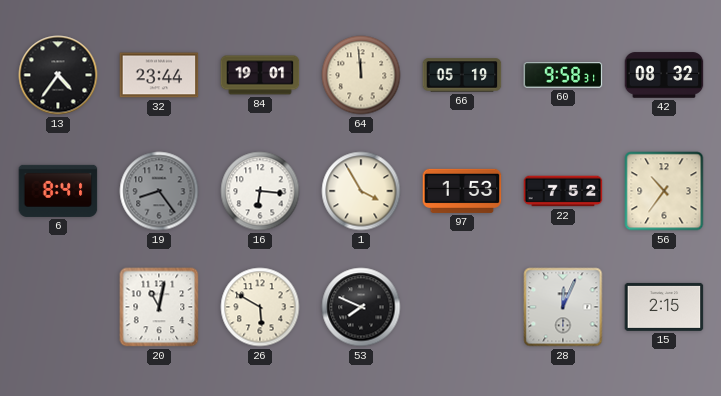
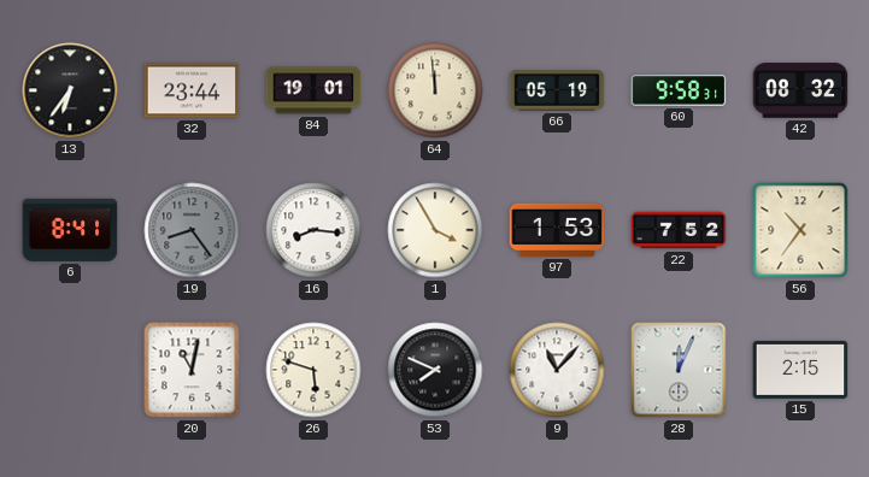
13: 4:36 -> 6:36
16: 6:16 -> 8:16
26: 5:50 -> 5:48
9: none -> 11:07
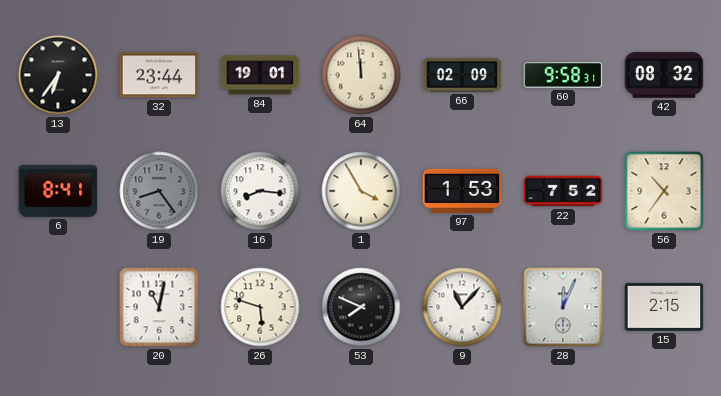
66: 05:19 -> 02:09
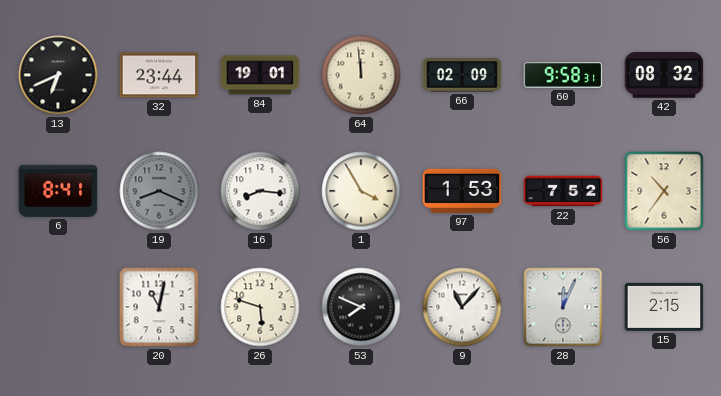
13: 6:36 -> 6:41
19: 8:24 -> 8:19
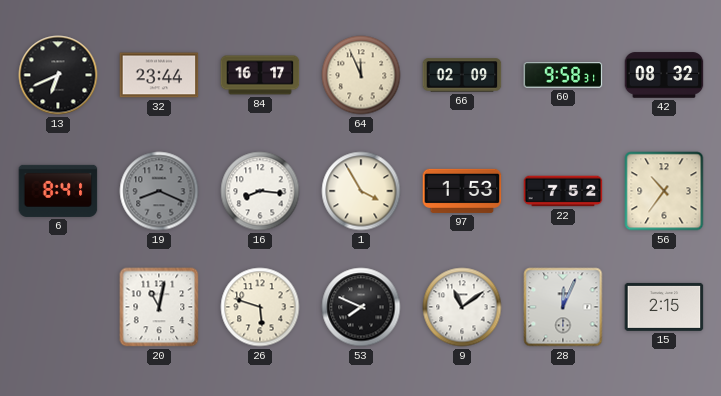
84: 19:01 -> 16:17
64: 11:59 -> 11:56
9: 11:07 -> 11:09
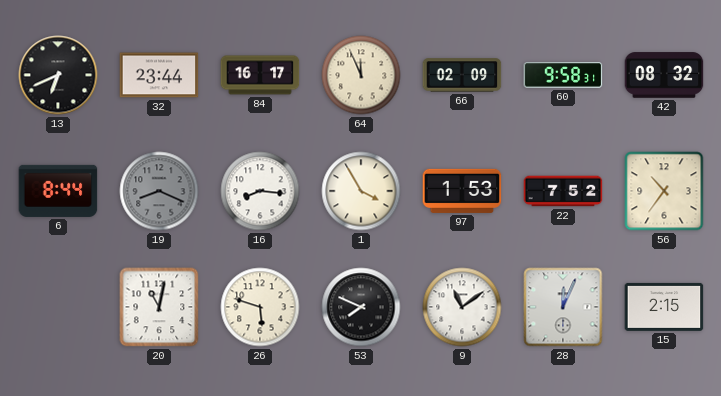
6: 8:41 -> 8:44
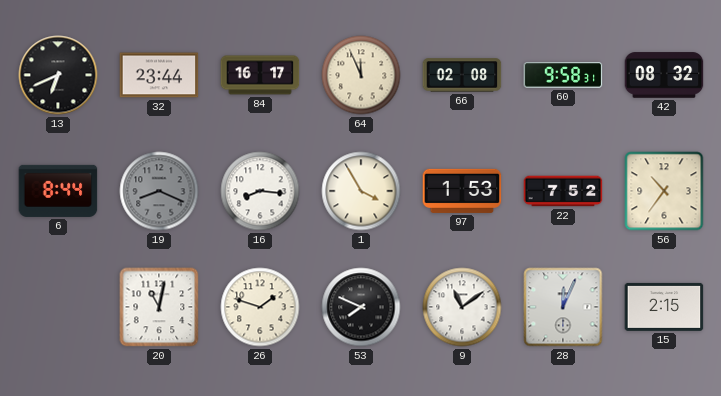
66: 02:09 -> 02:08
26: 5:48 -> 1:48
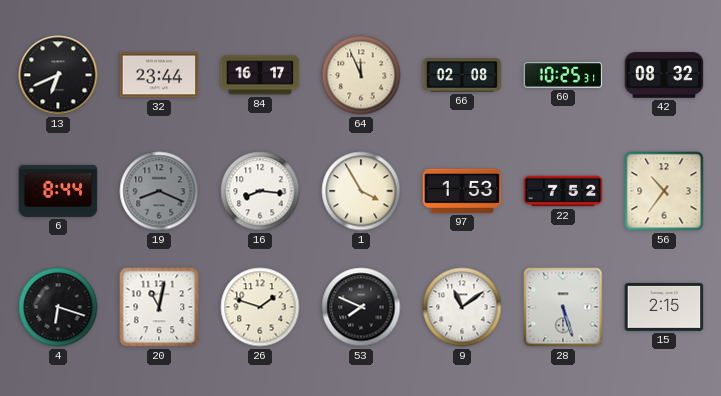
60: 9:58 -> 10:25
4: none -> 6:18
28: 12:04 -> 5:27
